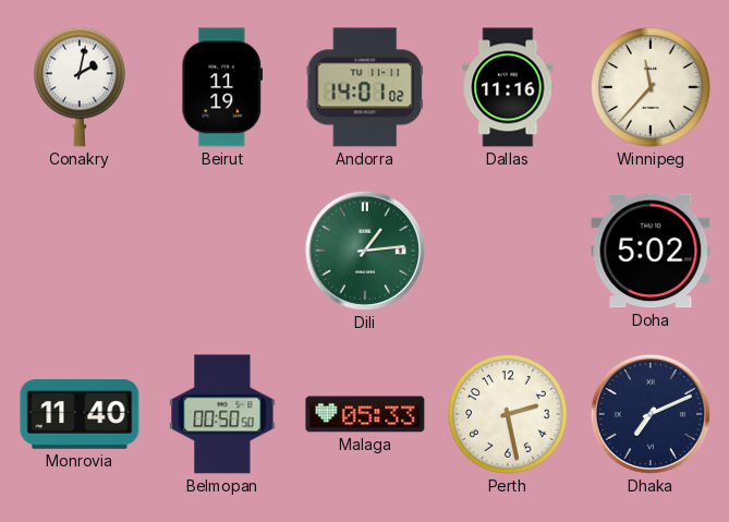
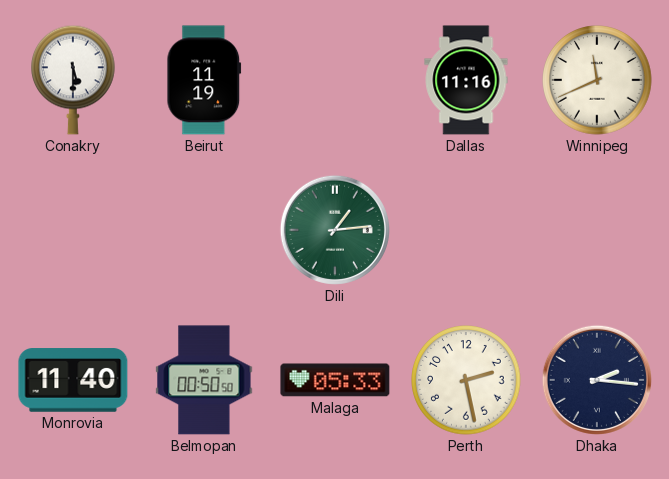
Conakry: 2:02 -> 5:30
Andorra: 14:01 -> none
Winnipeg: 11:37 -> 11:41
Doha: 5:02 -> none
Dhaka: 7:11 -> 2:16
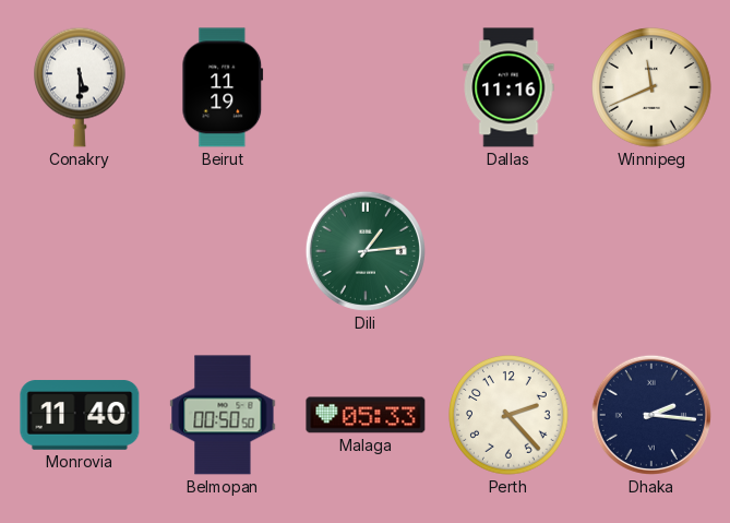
Perth: 2:28 -> 2:23
